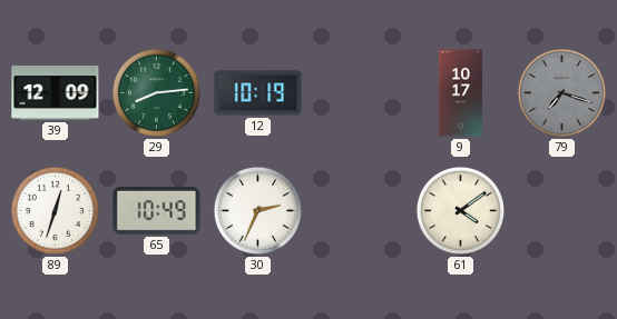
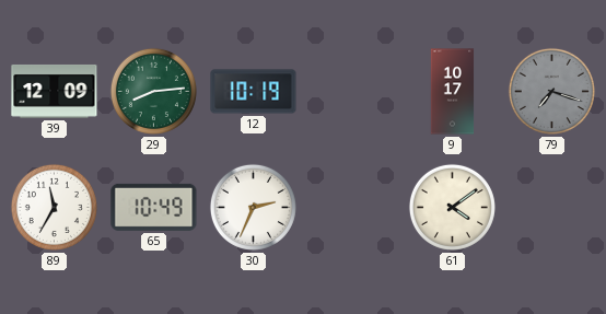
89: 12:33 -> 11:35
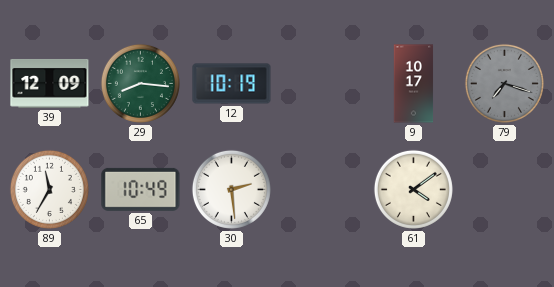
29: 8:14 -> 8:16
30: 2:34 -> 2:29
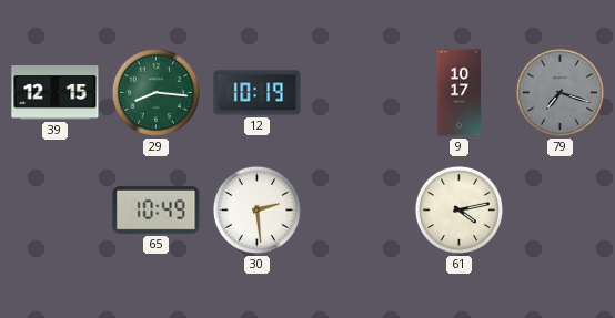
39: 12:09 -> 12:15
89: 11:35 -> none
61: 4:09 -> 4:13
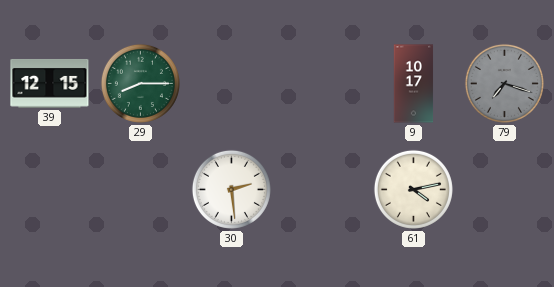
29: 8:16 -> 8:15
12: 10:19 -> none
65: 10:49 -> none
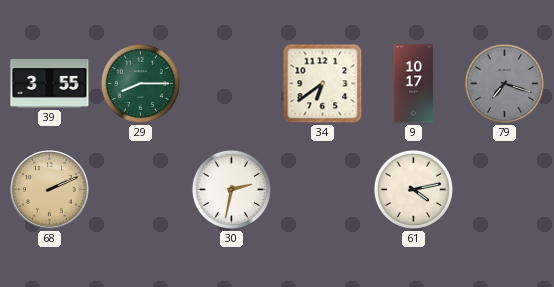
39: 12:15 -> 3:55
34: none -> 6:39
68: none -> 2:11
30: 2:29 -> 2:32
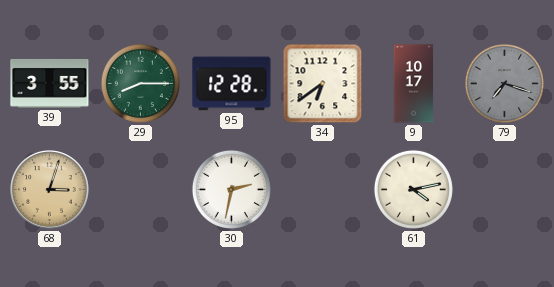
95: none -> 12:28
68: 2:11 -> 3:03
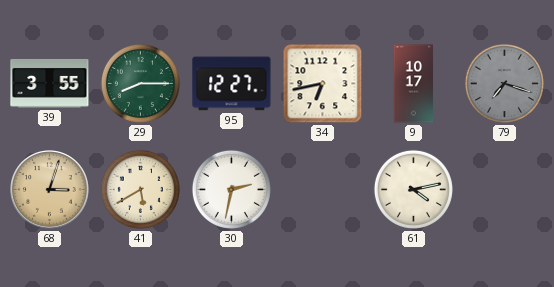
95: 12:28 -> 12:27
34: 6:39 -> 6:43
41: none -> 5:40
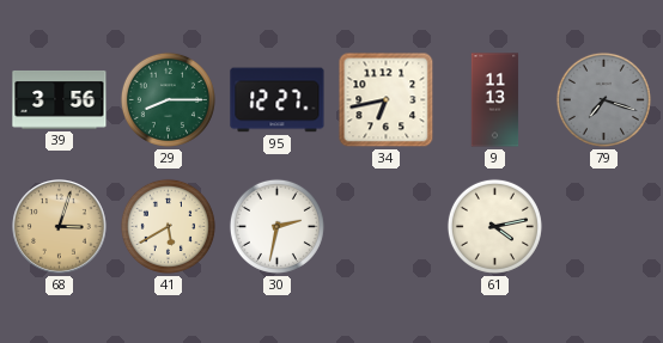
39: 3:55 -> 3:56
9: 10:17 -> 11:13
